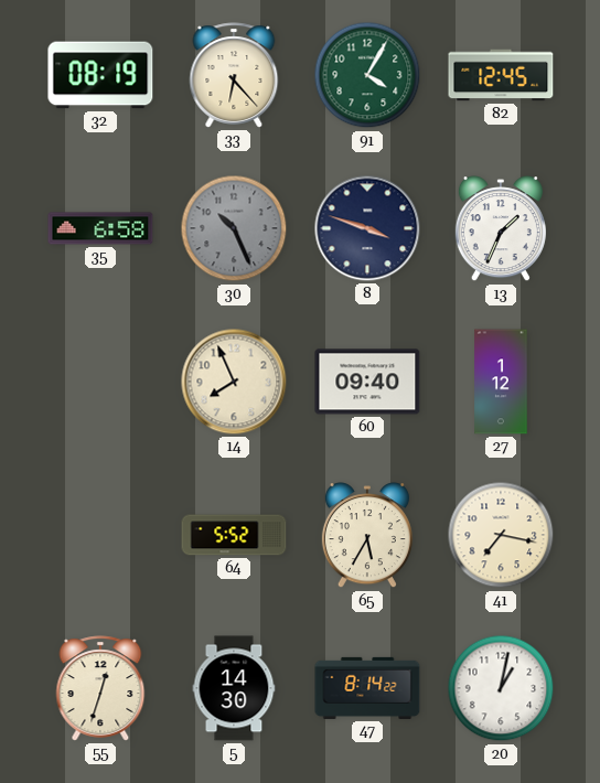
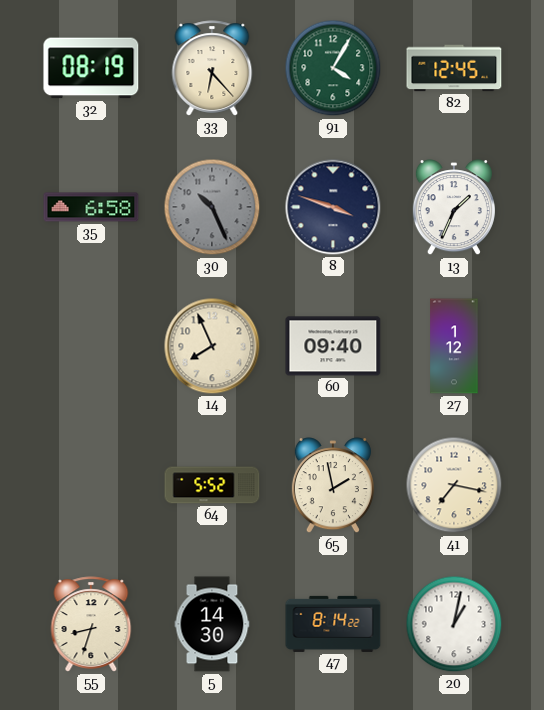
65: 5:35 -> 1:58
55: 12:33 -> 8:33
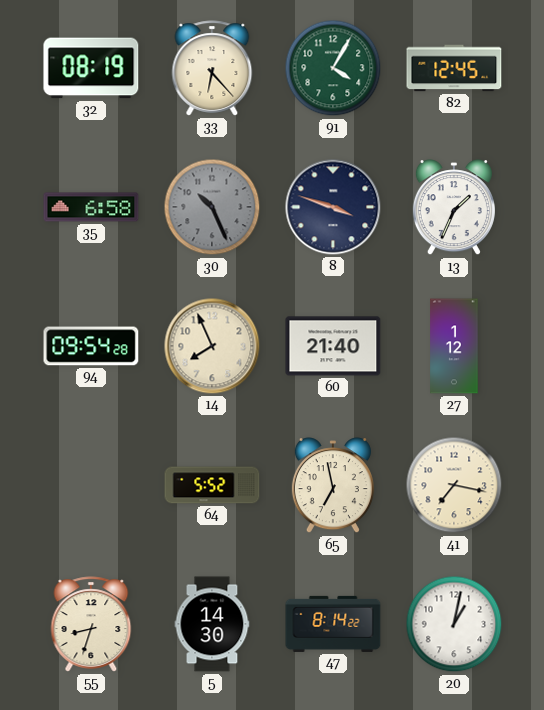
94: none -> 09:54
60: 09:40 -> 21:40
65: 1:58 -> 6:58
